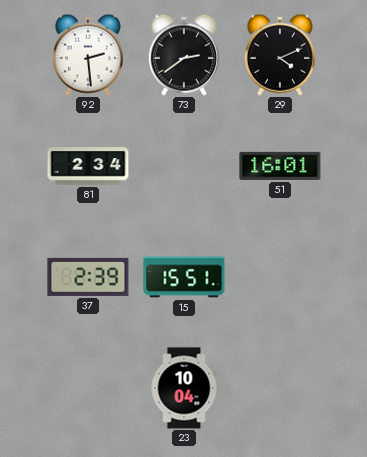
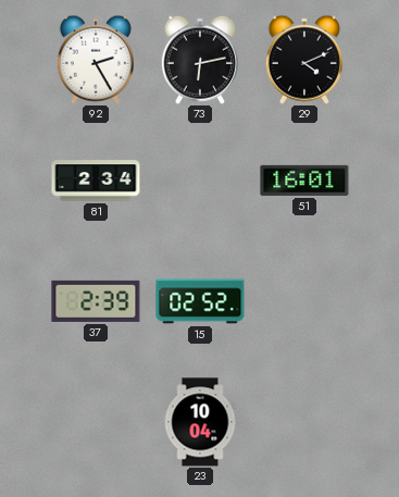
92: 2:29 -> 2:25
73: 2:39 -> 6:13
15: 15:51 -> 02:52
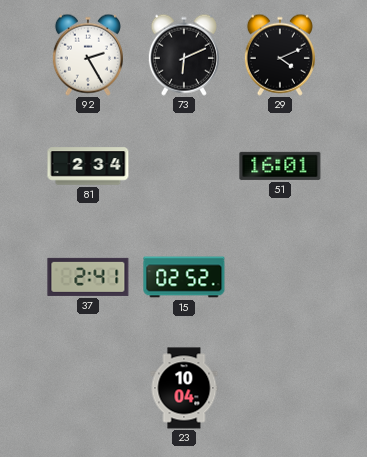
73: 6:13 -> 6:11
37: 2:39 -> 2:41
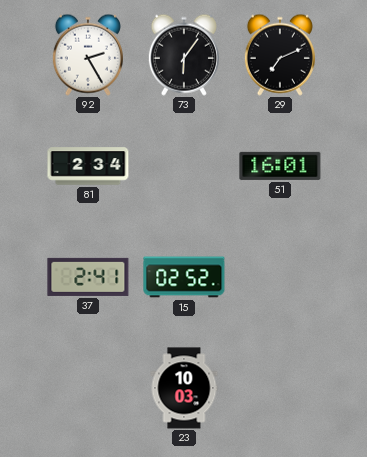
73: 6:11 -> 6:06
29: 4:11 -> 7:11
23: 10:04 -> 10:03
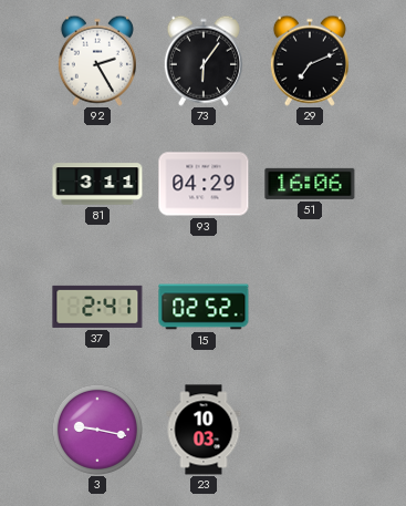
81: 2:34 -> 3:11
93: none -> 04:29
51: 16:01 -> 16:06
3: none -> 9:17
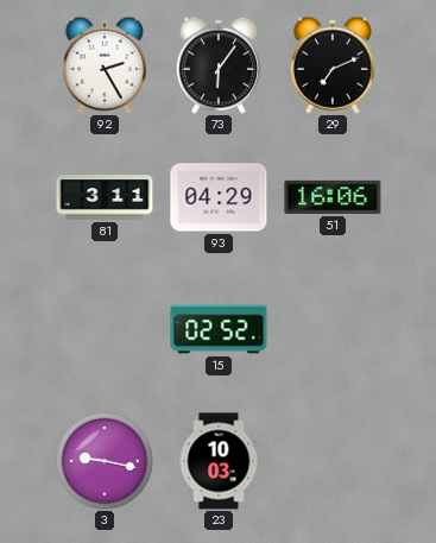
37: 2:41 -> none
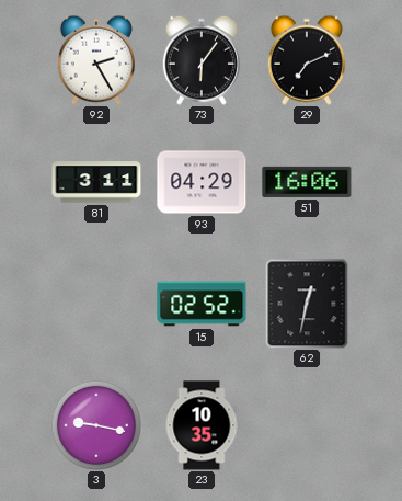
62: none -> 12:32
23: 10:03 -> 10:35
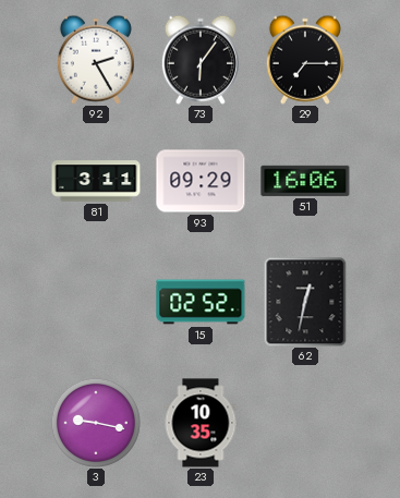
29: 7:11 -> 7:15
93: 04:29 -> 09:29
